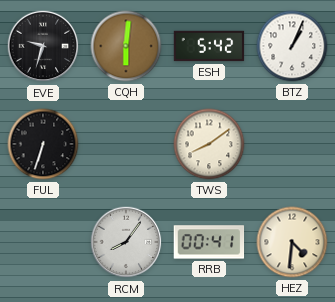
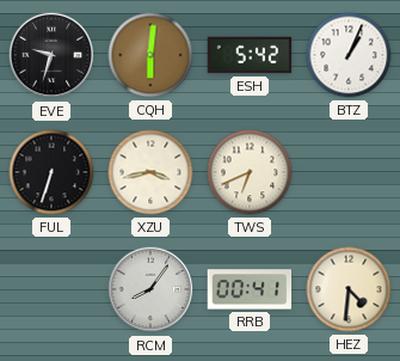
XZU: none -> 3:43
TWS: 8:09 -> 6:41
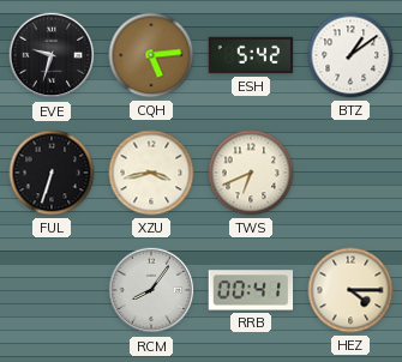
CQH: 6:01 -> 5:14
BTZ: 1:04 -> 1:09
HEZ: 4:31 -> 4:15
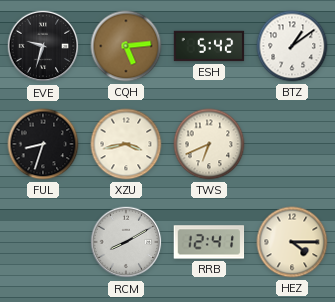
FUL: 6:33 -> 8:33
RCM: 8:06 -> 8:10
RRB: 00:41 -> 12:41
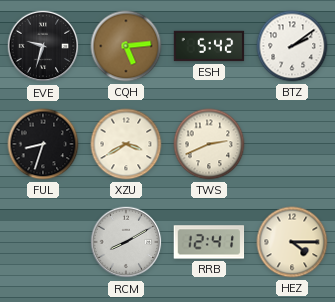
BTZ: 1:09 -> 2:09
XZU: 3:43 -> 3:40
TWS: 6:41 -> 2:41
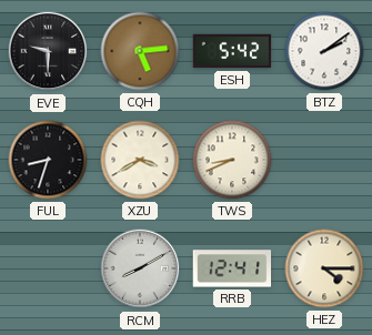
EVE: 9:33 -> 9:30
TWS: 2:41 -> 8:41
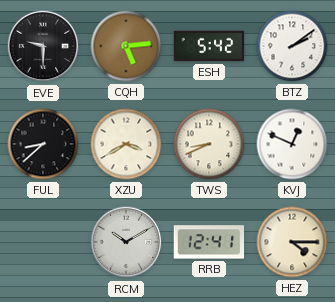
FUL: 8:33 -> 8:38
KVJ: none -> 12:49
RCM: 8:10 -> 10:10
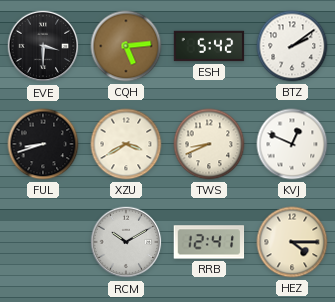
EVE: 9:30 -> 3:30
FUL: 8:38 -> 8:42
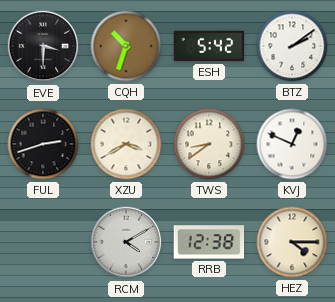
CQH: 5:14 -> 10:33
FUL: 8:42 -> 2:42
TWS: 8:41 -> 8:39
RCM: 10:10 -> 4:10
RRB: 12:41 -> 12:38
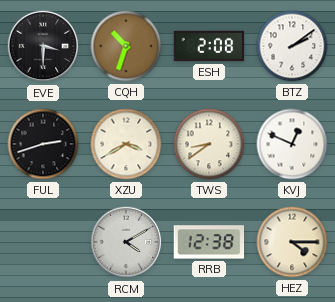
ESH: 5:42 -> 2:08
